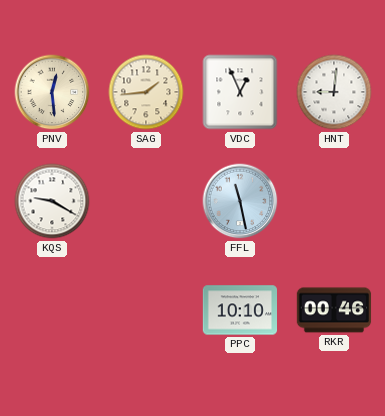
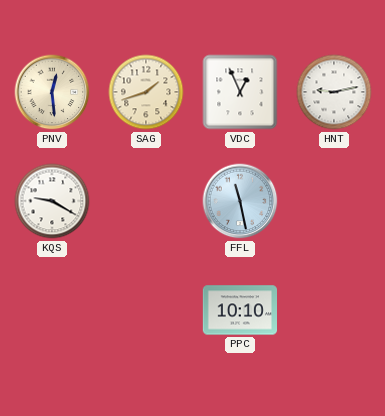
SAG: 1:44 -> 1:42
HNT: 9:01 -> 9:13
RKR: 00:46 -> none
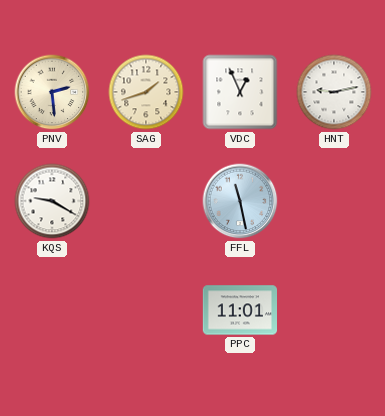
PNV: 12:29 -> 2:29
PPC: 10:10 -> 11:01
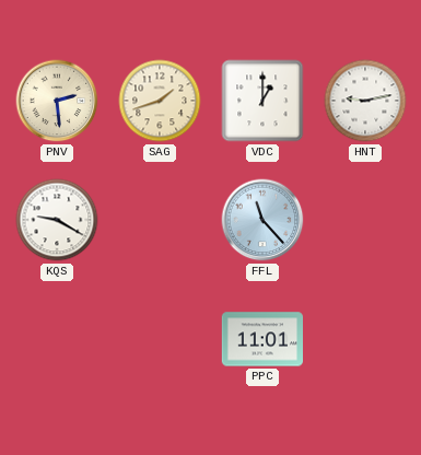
VDC: 12:56 -> 1:00
FFL: 11:28 -> 11:23
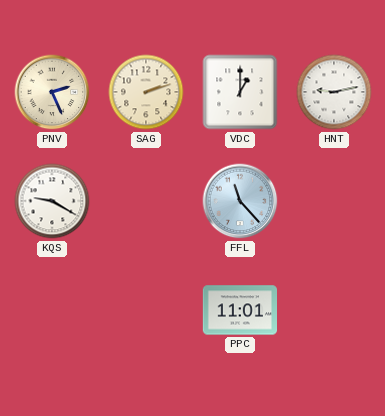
PNV: 2:29 -> 2:26
SAG: 1:42 -> 2:12
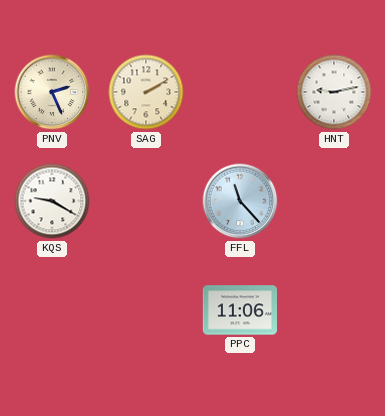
SAG: 2:12 -> 2:10
VDC: 1:00 -> none
PPC: 11:01 -> 11:06
